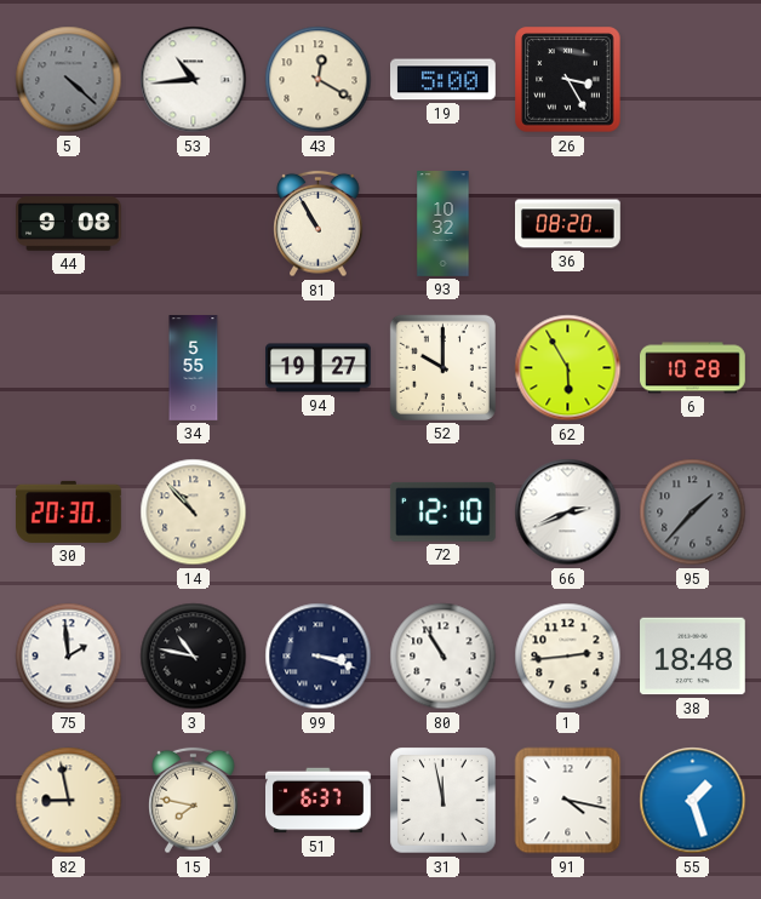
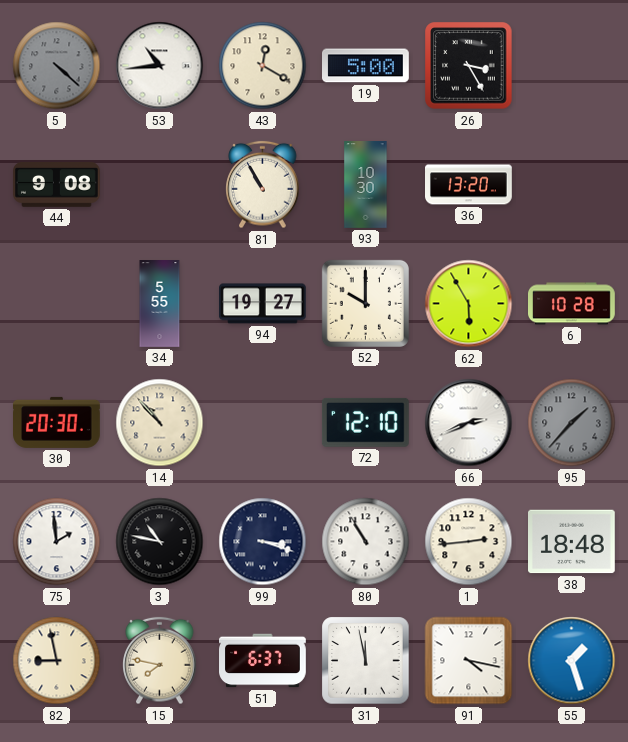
93: 10:32 -> 10:30
36: 08:20 -> 13:20
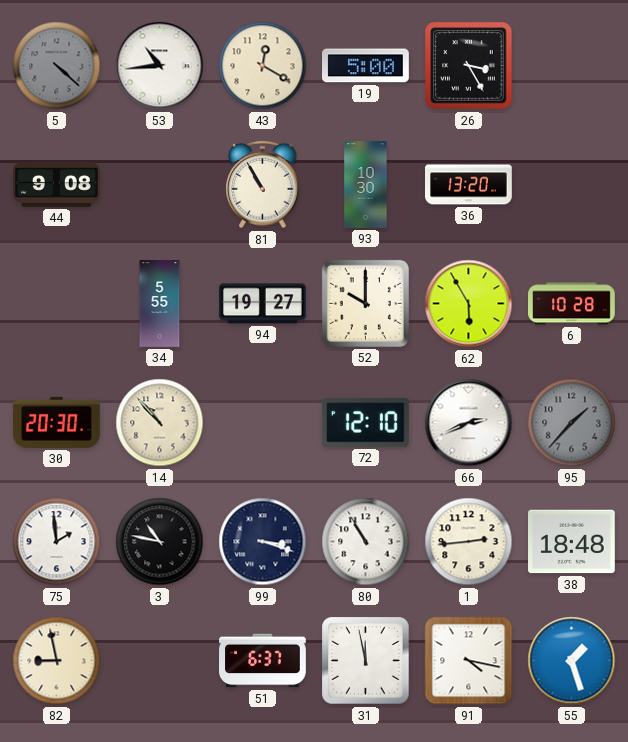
15: 7:47 -> none
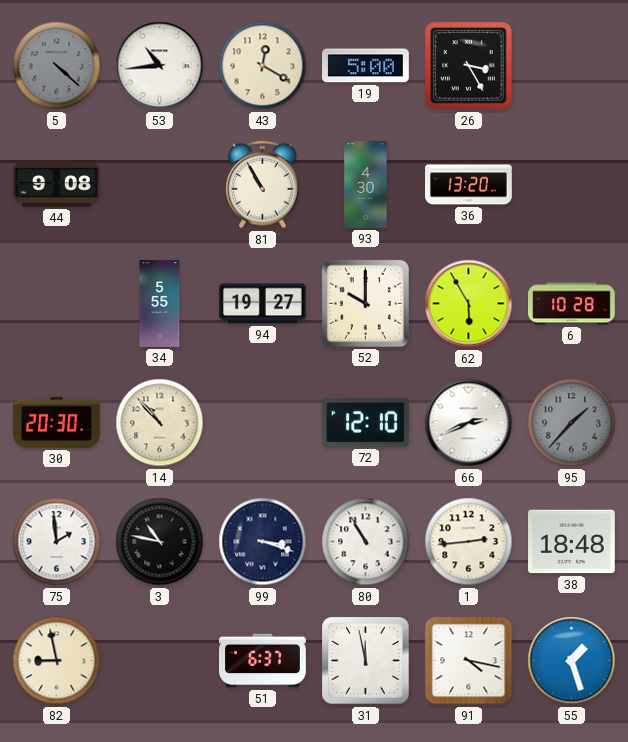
93: 10:30 -> 4:30
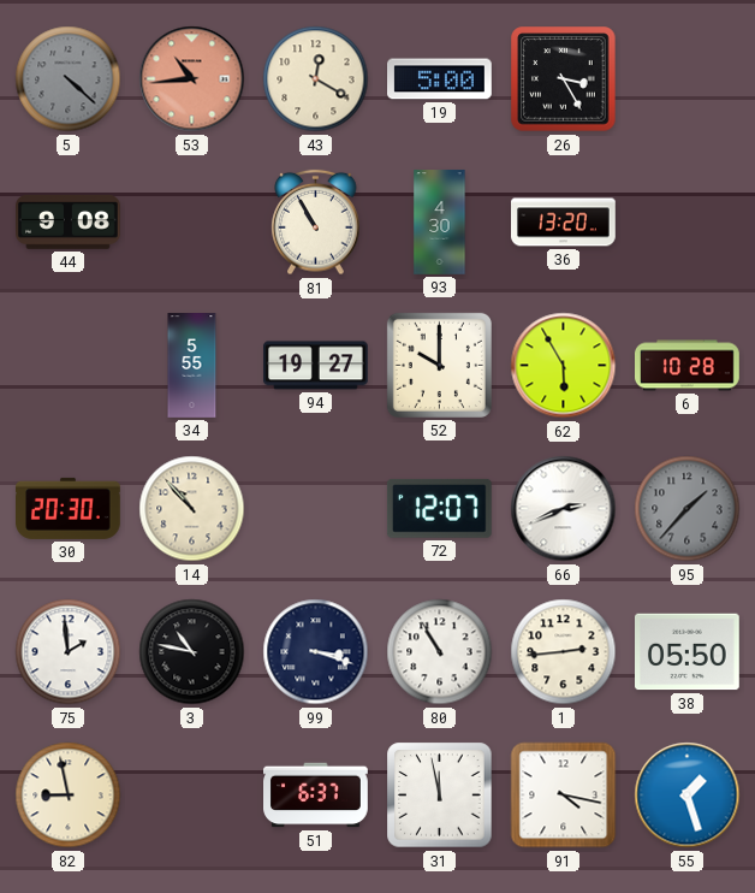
53 dial: white -> salmon
72: 12:10 -> 12:07
38: 18:48 -> 05:50
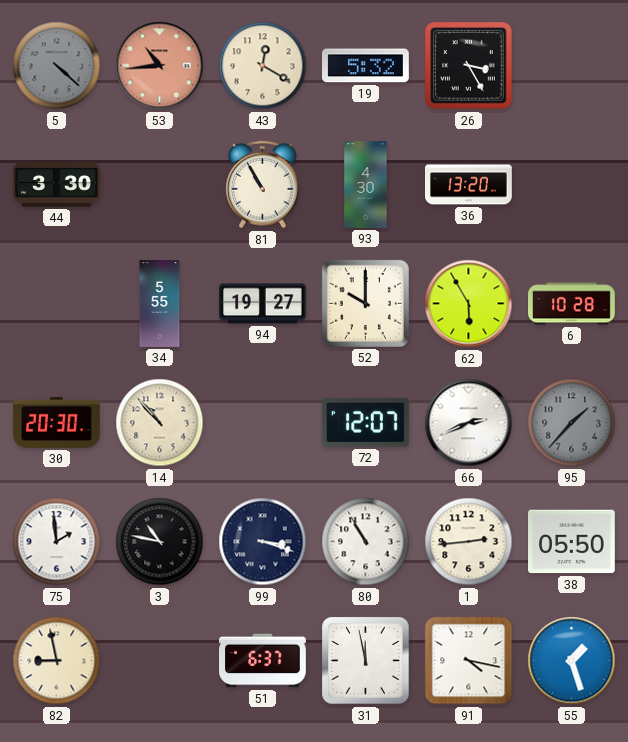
19: 5:00 -> 5:32
44: 9:08 -> 3:30
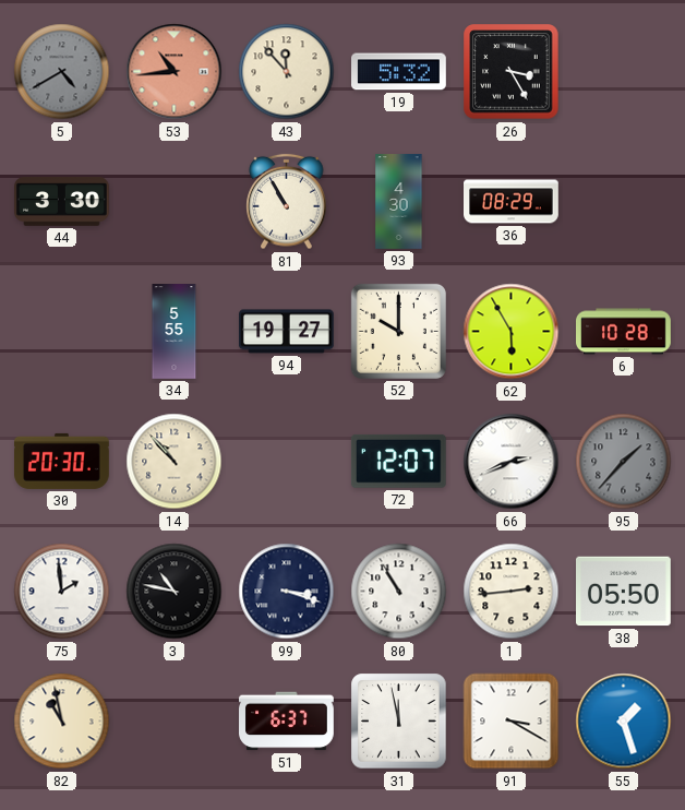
5: 4:22 -> 4:40
43: 12:20 -> 11:53
36: 13:20 -> 08:29
82: 8:58 -> 10:58
91: 4:17 -> 3:20
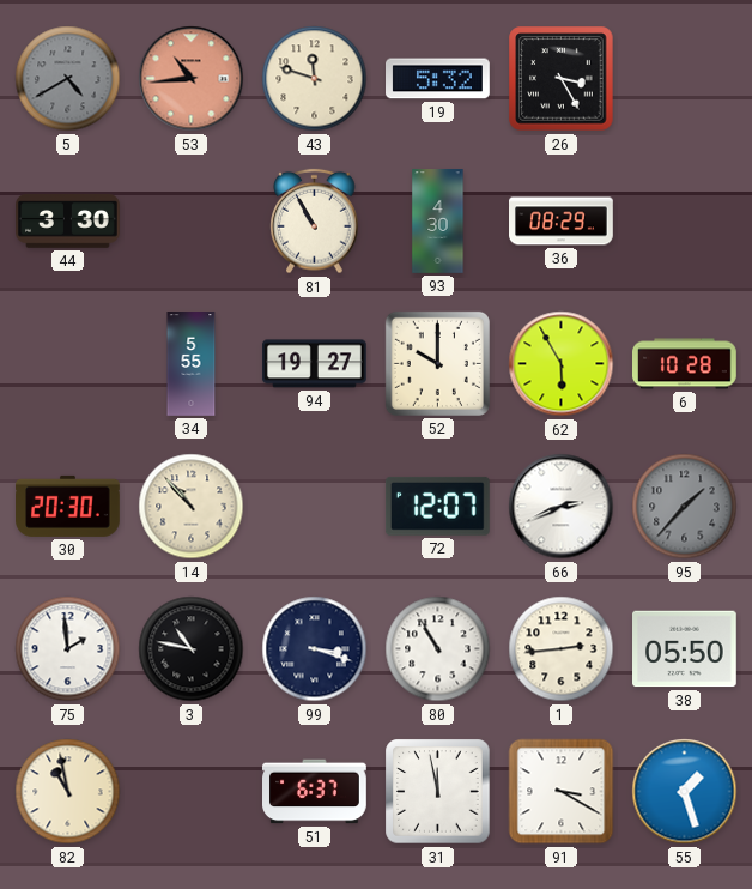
43: 11:53 -> 11:48
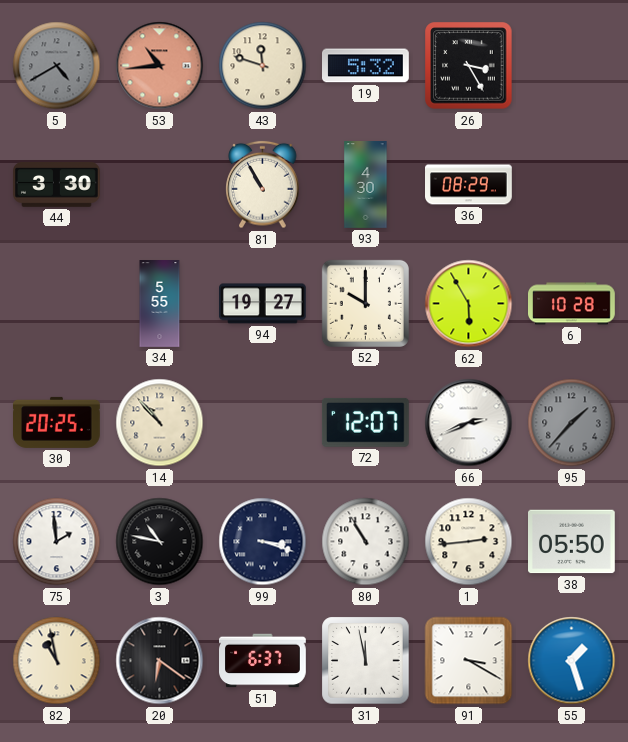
30: 20:30 -> 20:25
20: none -> 6:21
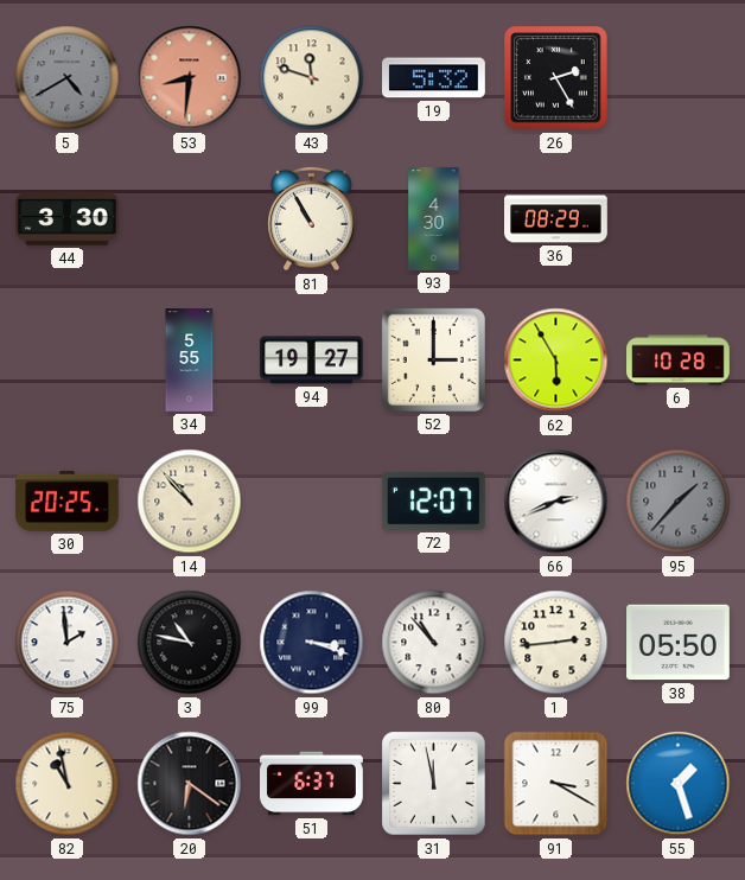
53: 10:44 -> 8:31
26: 3:25 -> 2:25
52: 10:00 -> 3:00
80: 10:55 -> 10:53
